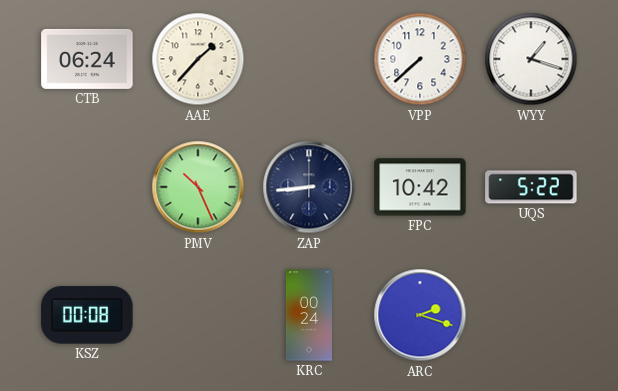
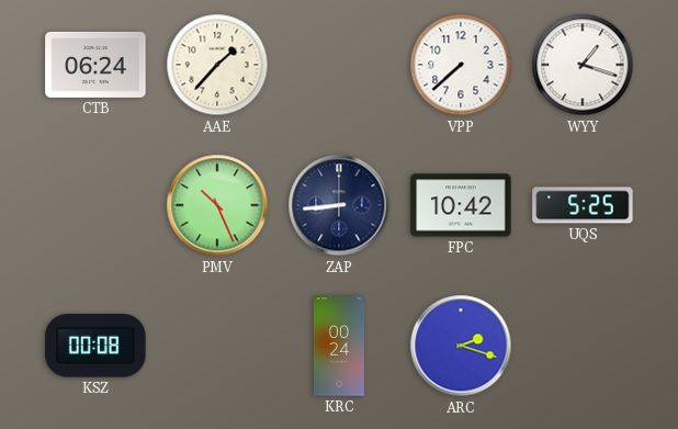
UQS: 5:22 -> 5:25
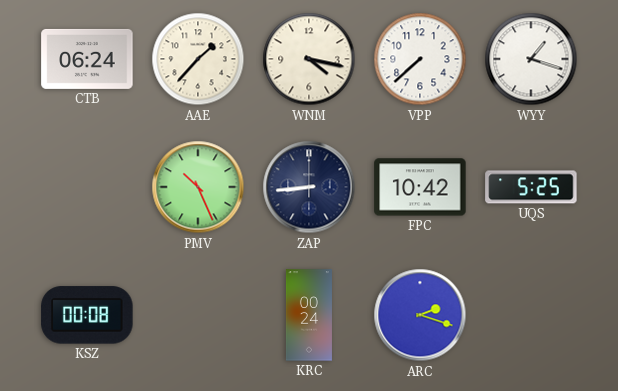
WNM: none -> 4:17
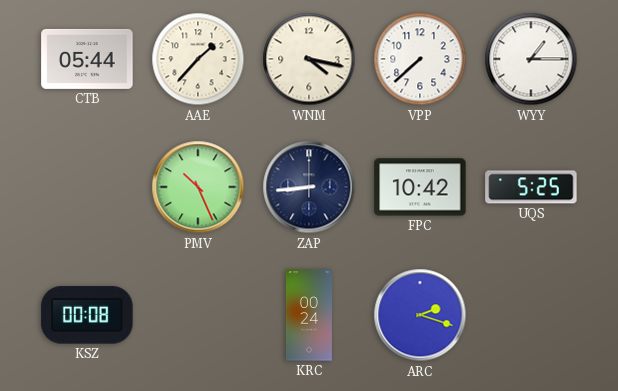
CTB: 06:24 -> 05:44
WYY: 1:18 -> 1:15
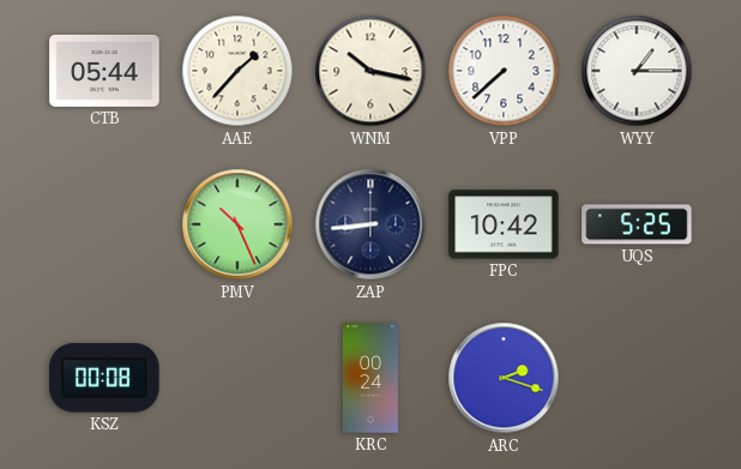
WNM: 4:17 -> 10:17
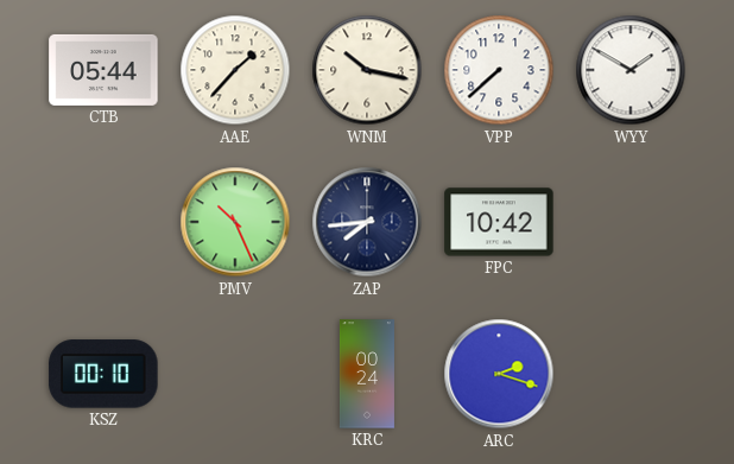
WYY: 1:15 -> 1:50
ZAP: 8:44 -> 7:44
UQS: 5:25 -> none
KSZ: 00:08 -> 00:10
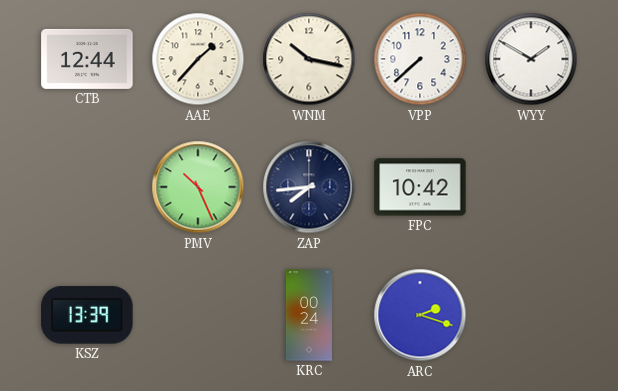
CTB: 05:44 -> 12:44
KSZ: 00:10 -> 13:39
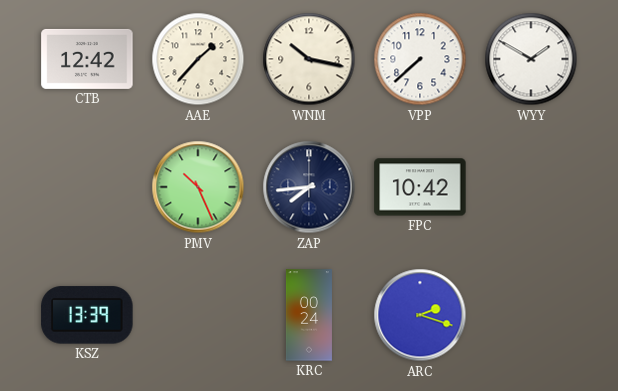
CTB: 12:44 -> 12:42
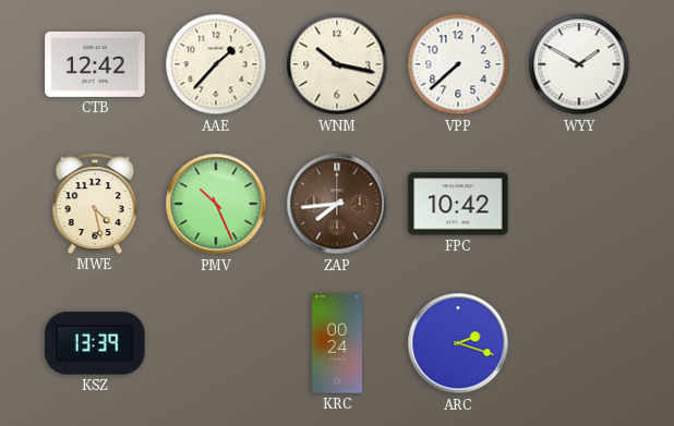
MWE: none -> 4:28
ZAP dial: navy -> brown
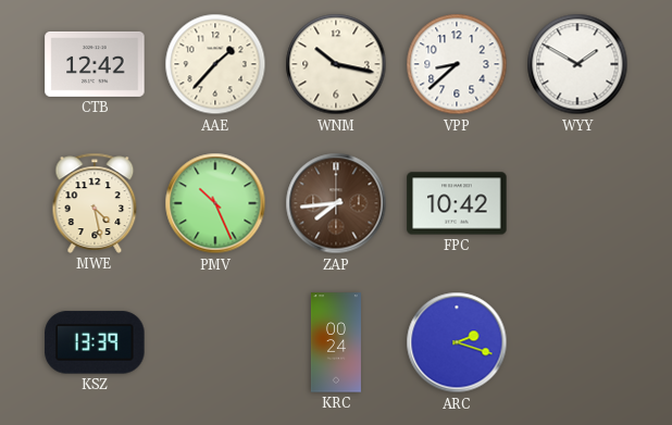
VPP: 7:38 -> 8:38
